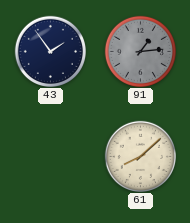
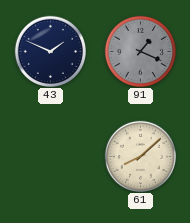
43: 1:54 -> 1:49
91: 1:14 -> 1:19
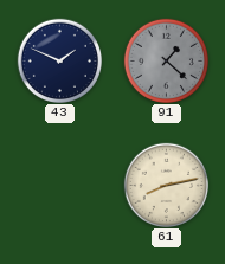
91: 1:19 -> 1:22
61: 8:08 -> 8:13
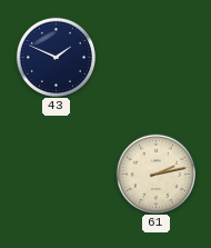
91: 1:22 -> none
61: 8:13 -> 2:13
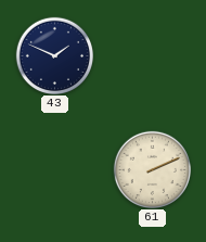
61: 2:13 -> 2:11
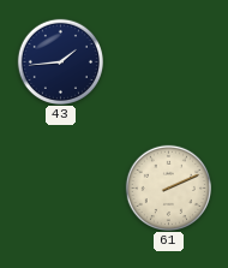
43: 1:49 -> 1:44
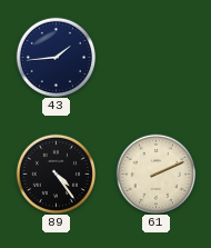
89: none -> 4:24
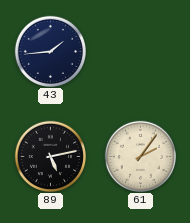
89: 4:24 -> 5:13
61: 2:11 -> 2:06
